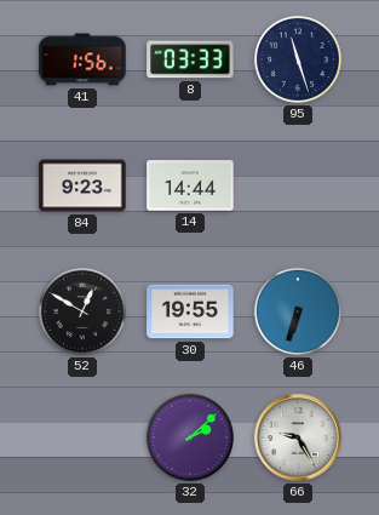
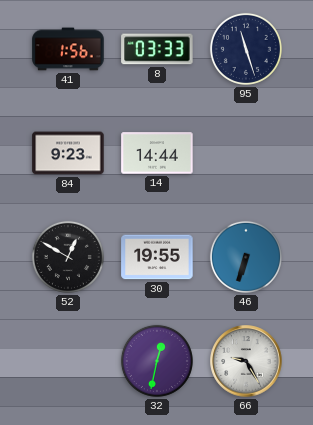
32: 2:08 -> 12:32
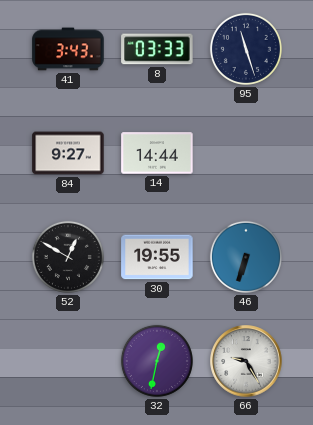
41: 1:56 -> 3:43
84: 9:23 -> 9:27
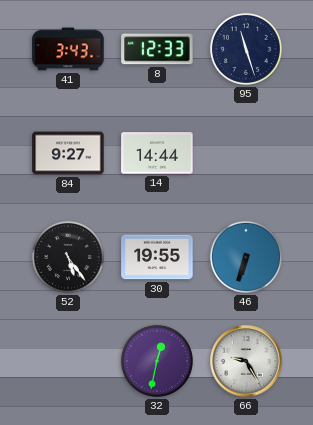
8: 03:33 -> 12:33
52: 12:50 -> 5:24
